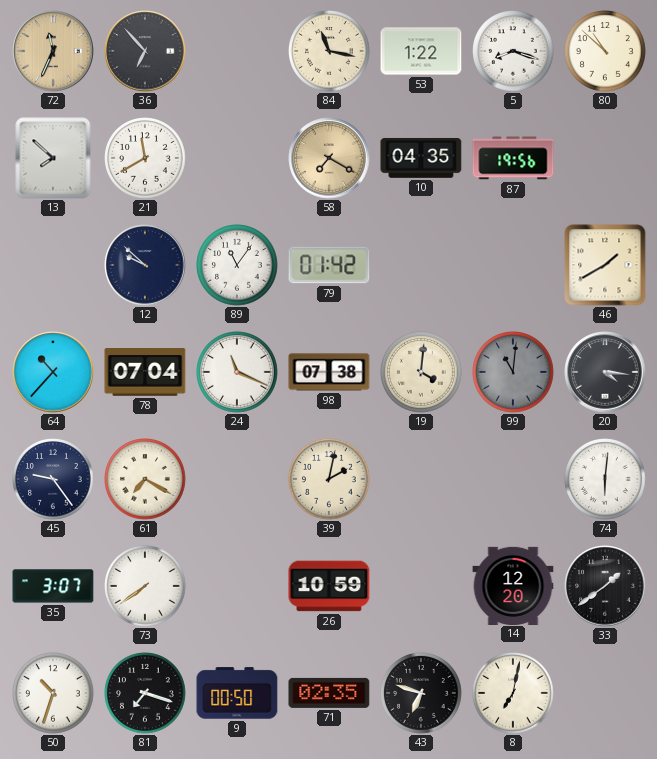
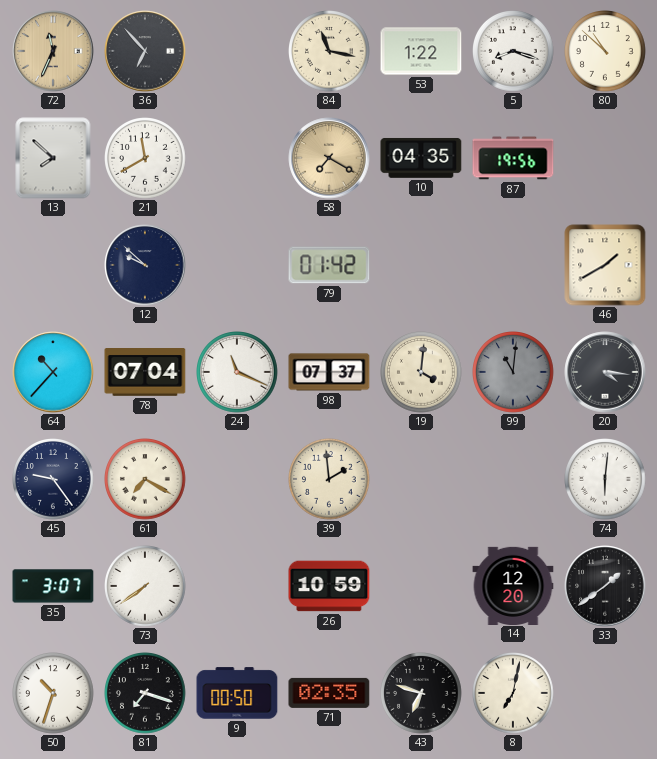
89: 11:06 -> none
98: 07:38 -> 07:37
39: 2:02 -> 1:59
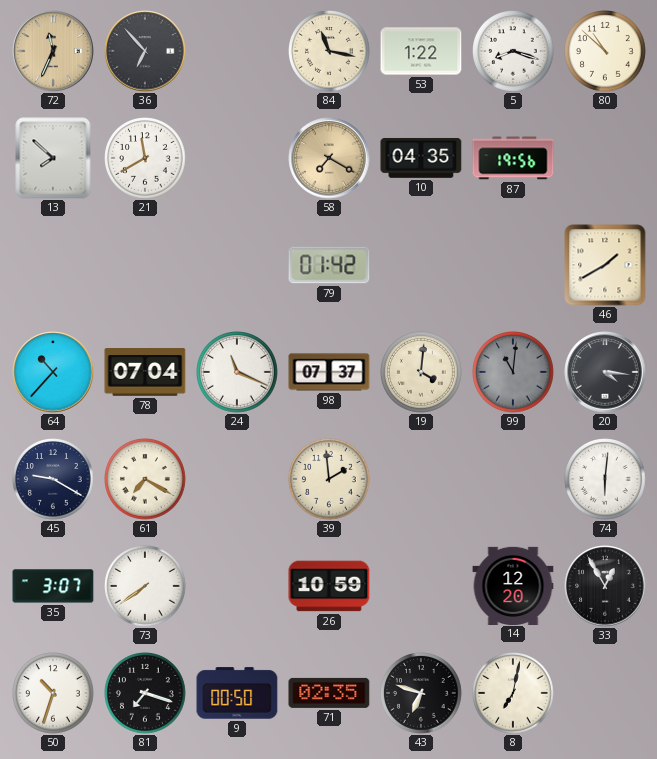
12: 9:52 -> none
45: 9:24 -> 9:20
33: 1:39 -> 12:55
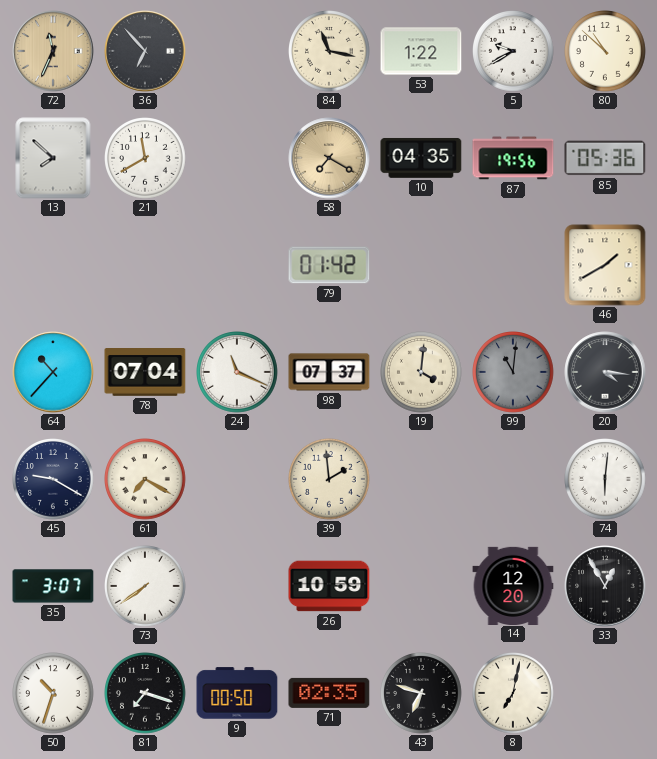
5: 8:18 -> 9:40
85: none -> 05:36
